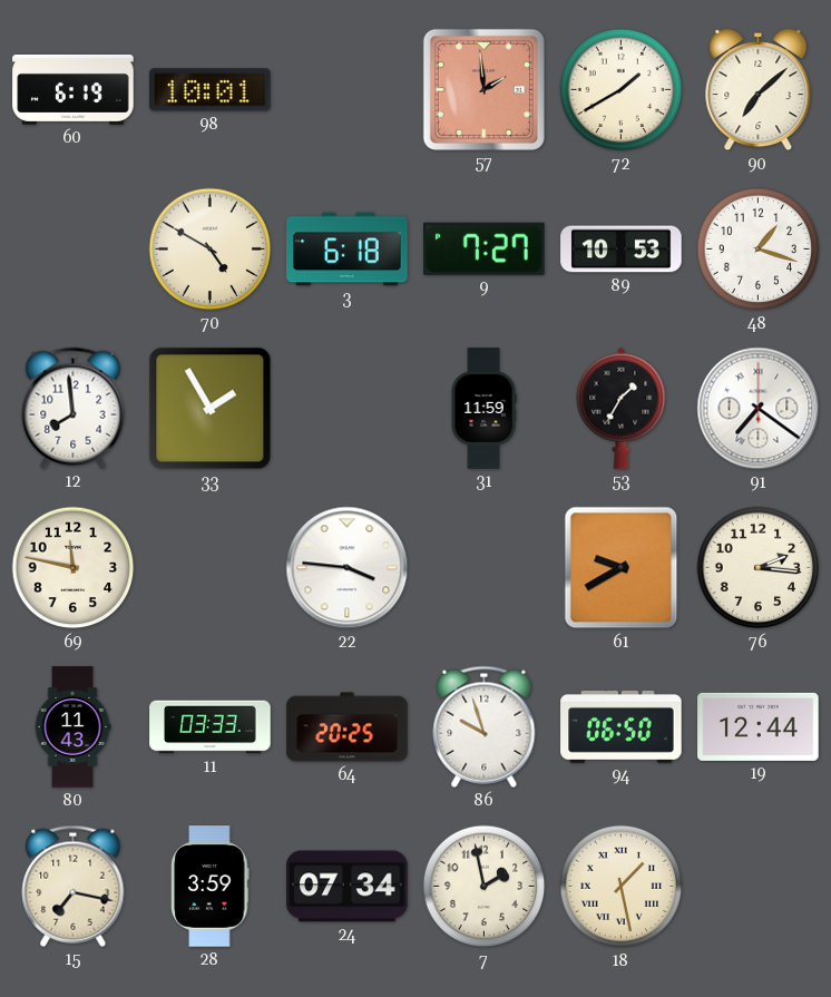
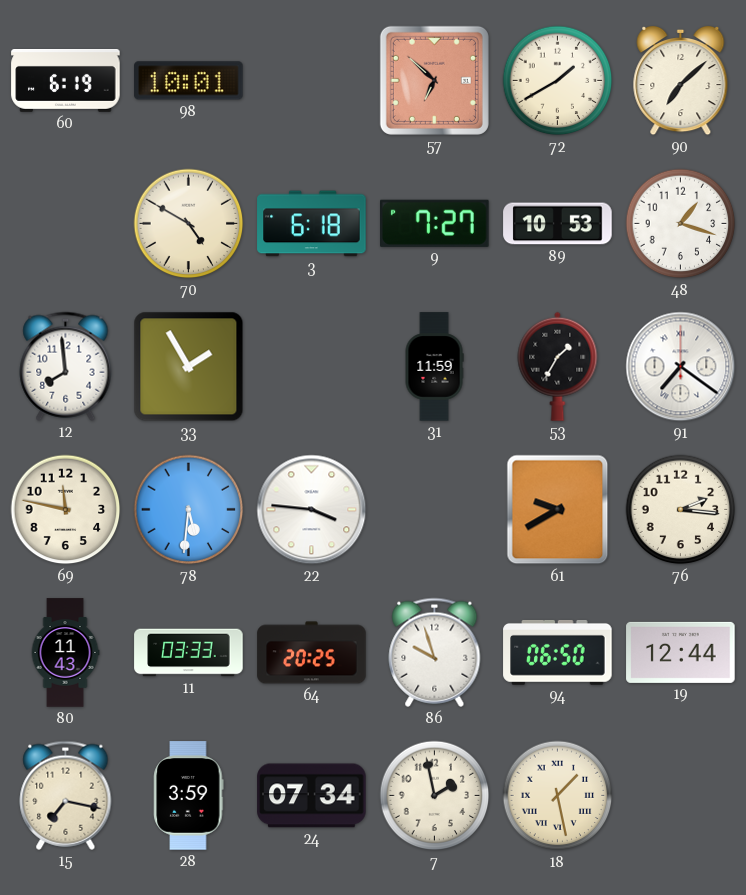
57: 1:59 -> 6:52
78: none -> 5:31
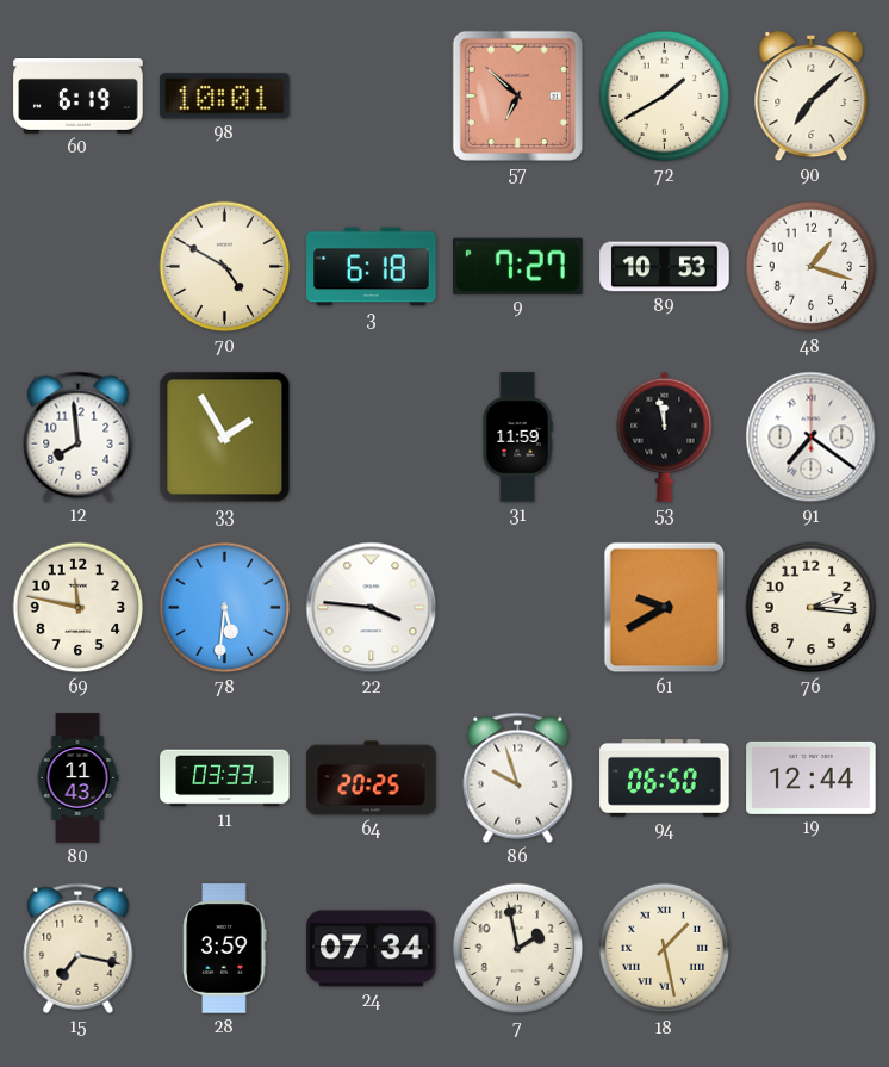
53: 1:35 -> 11:58
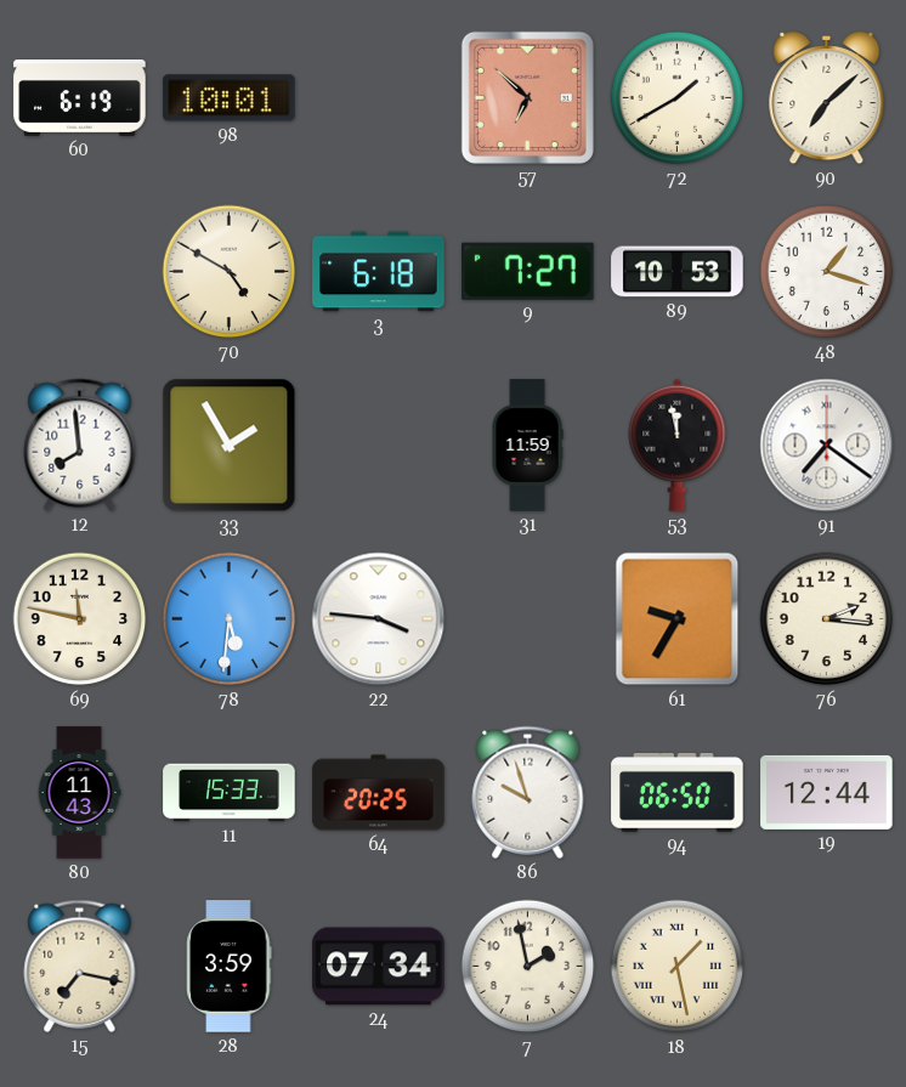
61: 9:40 -> 9:35
11: 03:33 -> 15:33
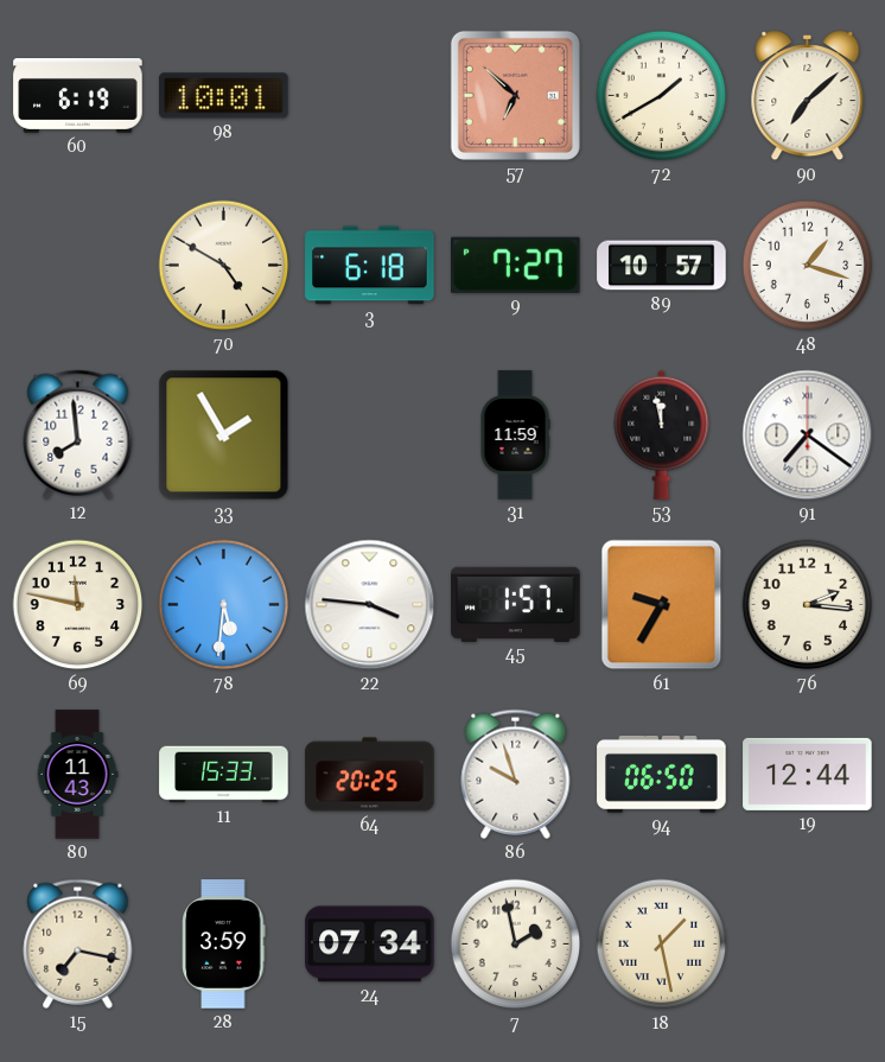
89: 10:53 -> 10:57
45: none -> 1:57
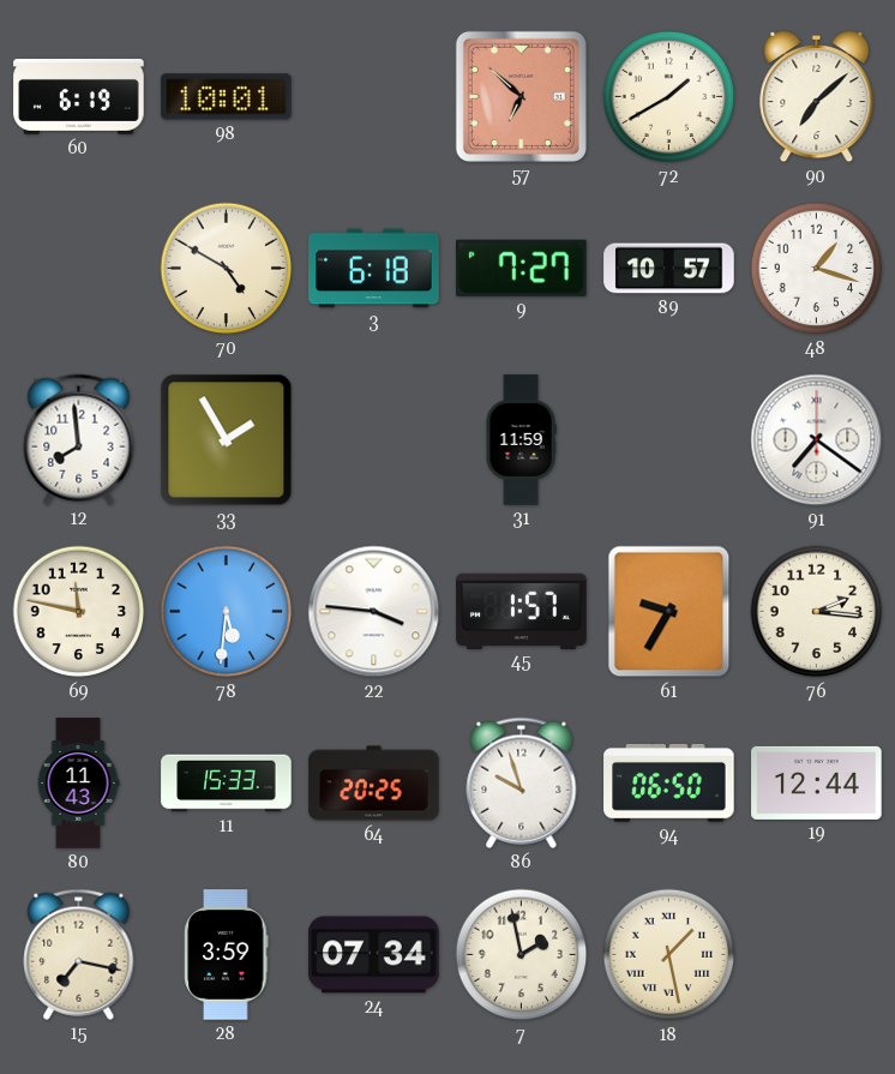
53: 11:58 -> none
